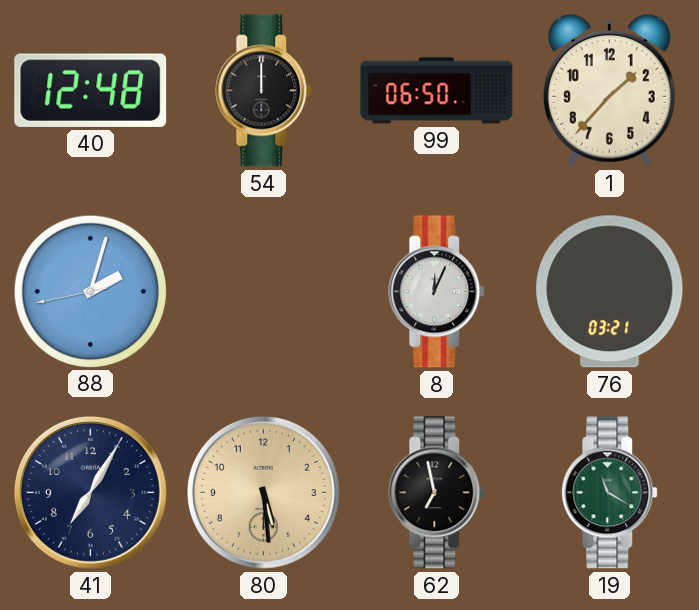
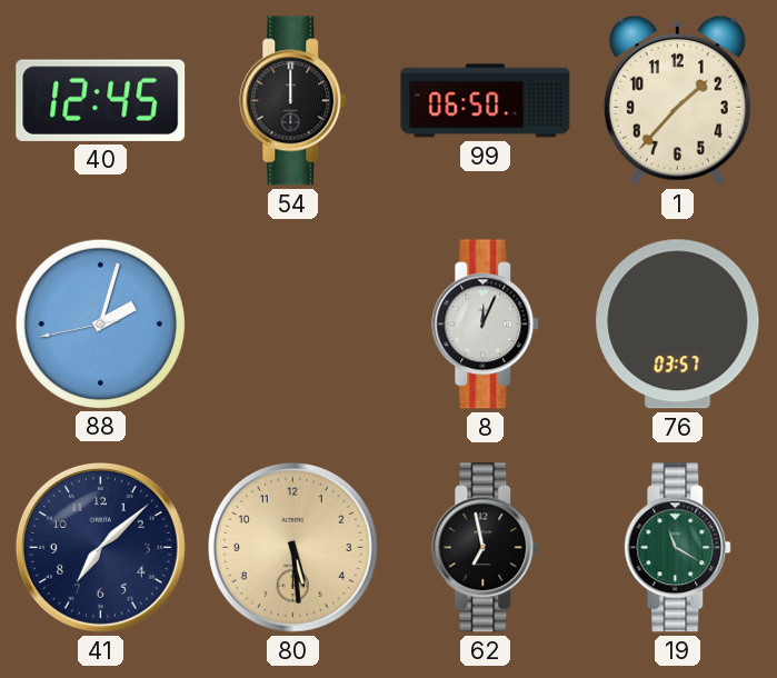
40: 12:48 -> 12:45
76: 03:21 -> 03:57
41: 7:05 -> 7:08
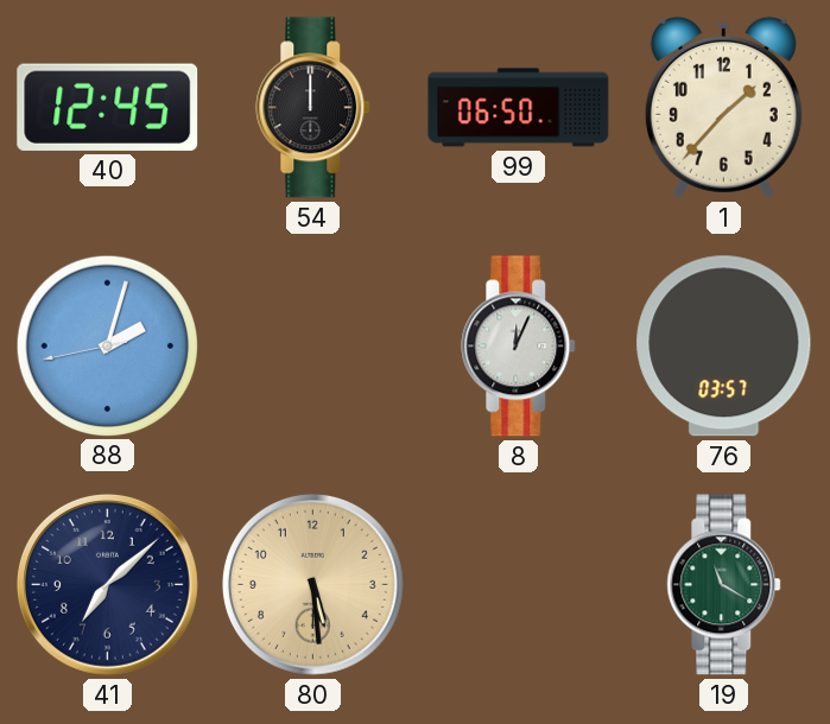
62: 6:58 -> none
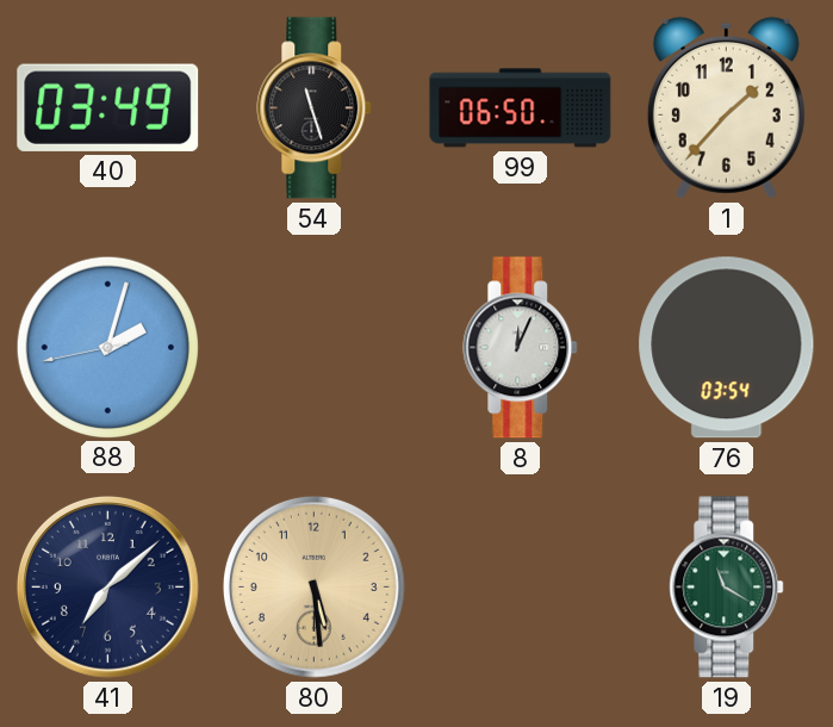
40: 12:45 -> 03:49
54: 12:00 -> 11:27
76: 03:57 -> 03:54
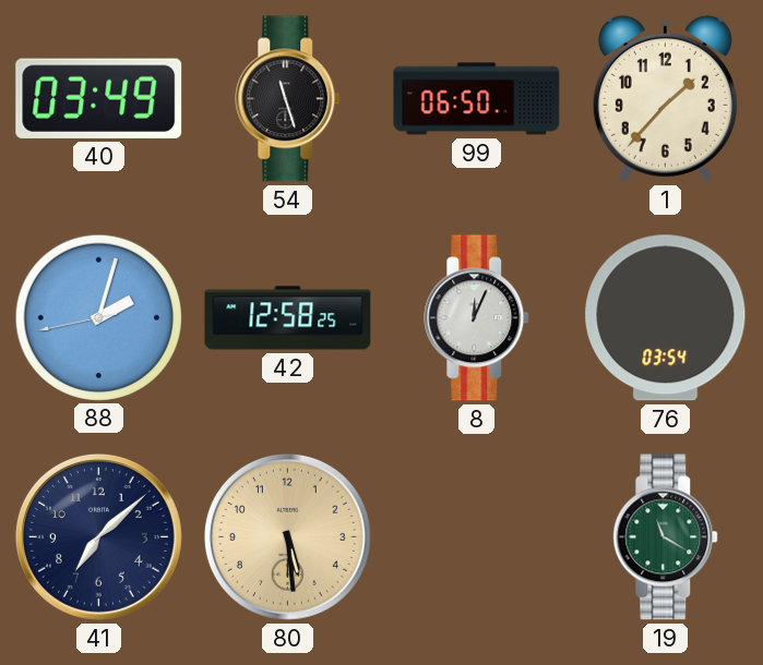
42: none -> 12:58
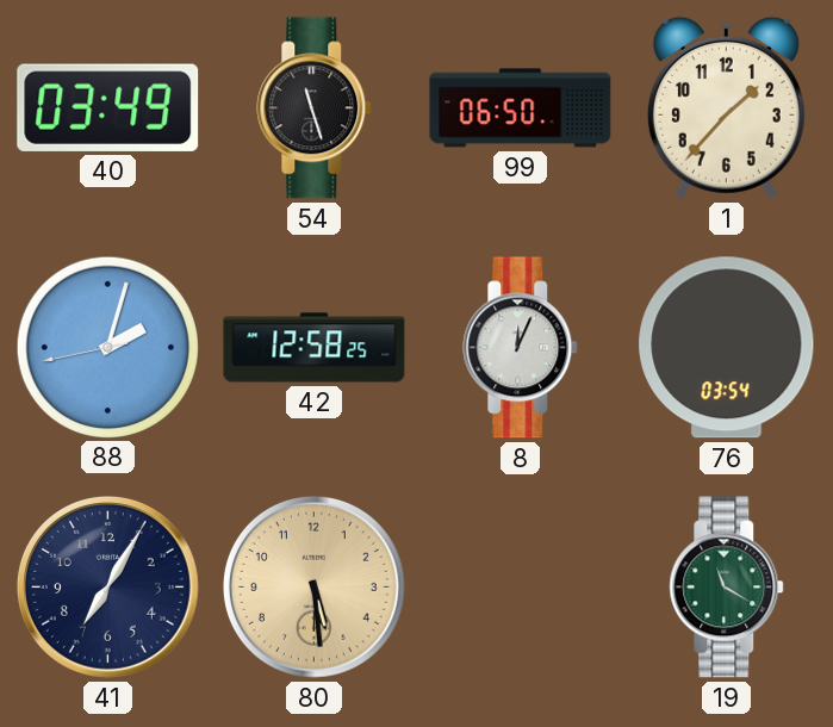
41: 7:08 -> 7:05
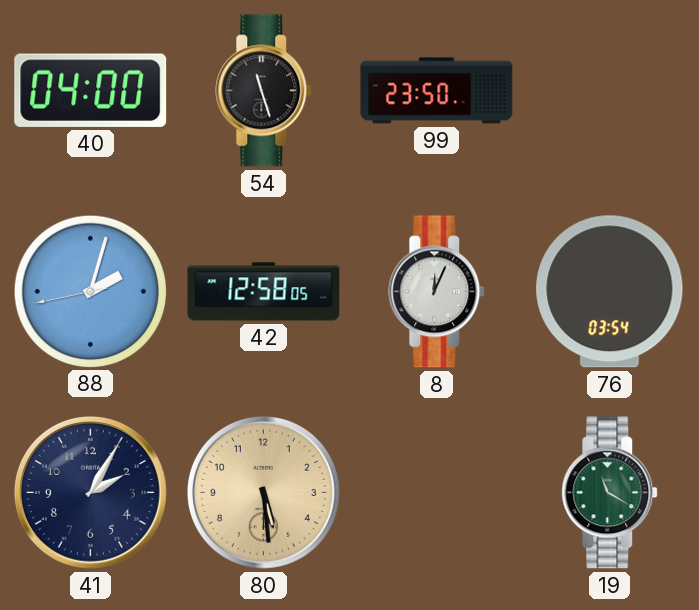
40: 03:49 -> 04:00
99: 06:50 -> 23:50
1: 1:37 -> none
42: 12:58:25 -> 12:58:05
41: 7:05 -> 2:05
